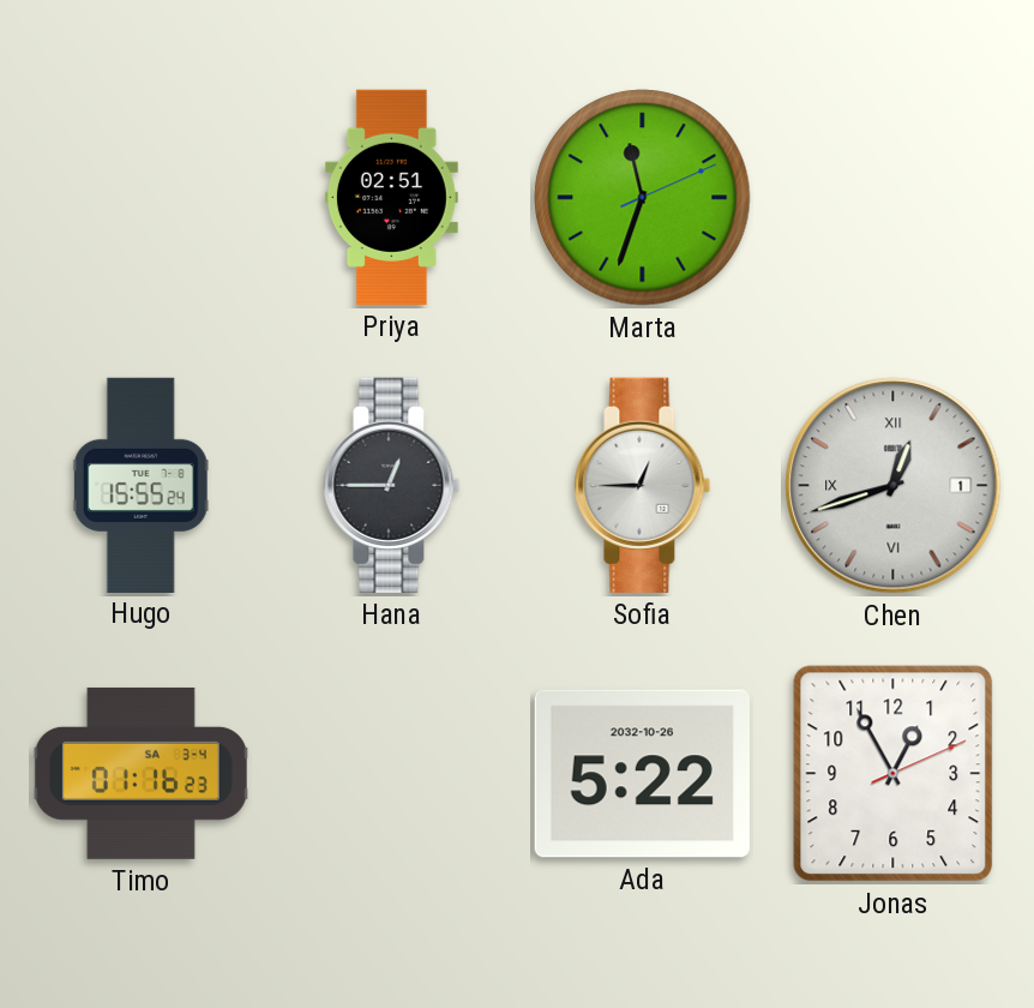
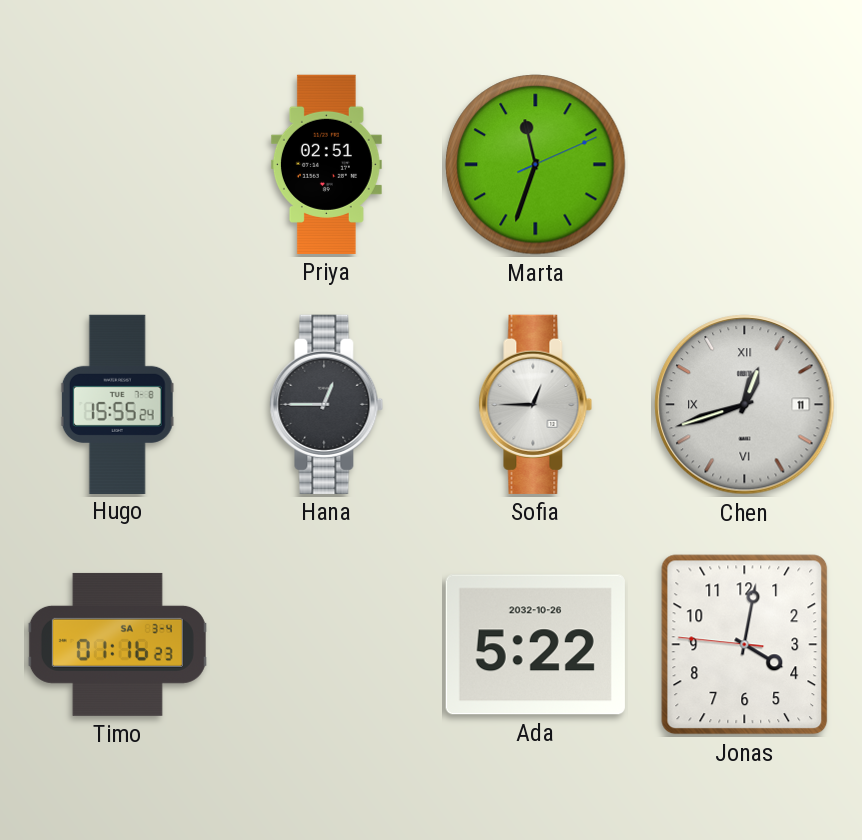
Chen date: 1 -> 11
Jonas: 12:55 -> 4:01
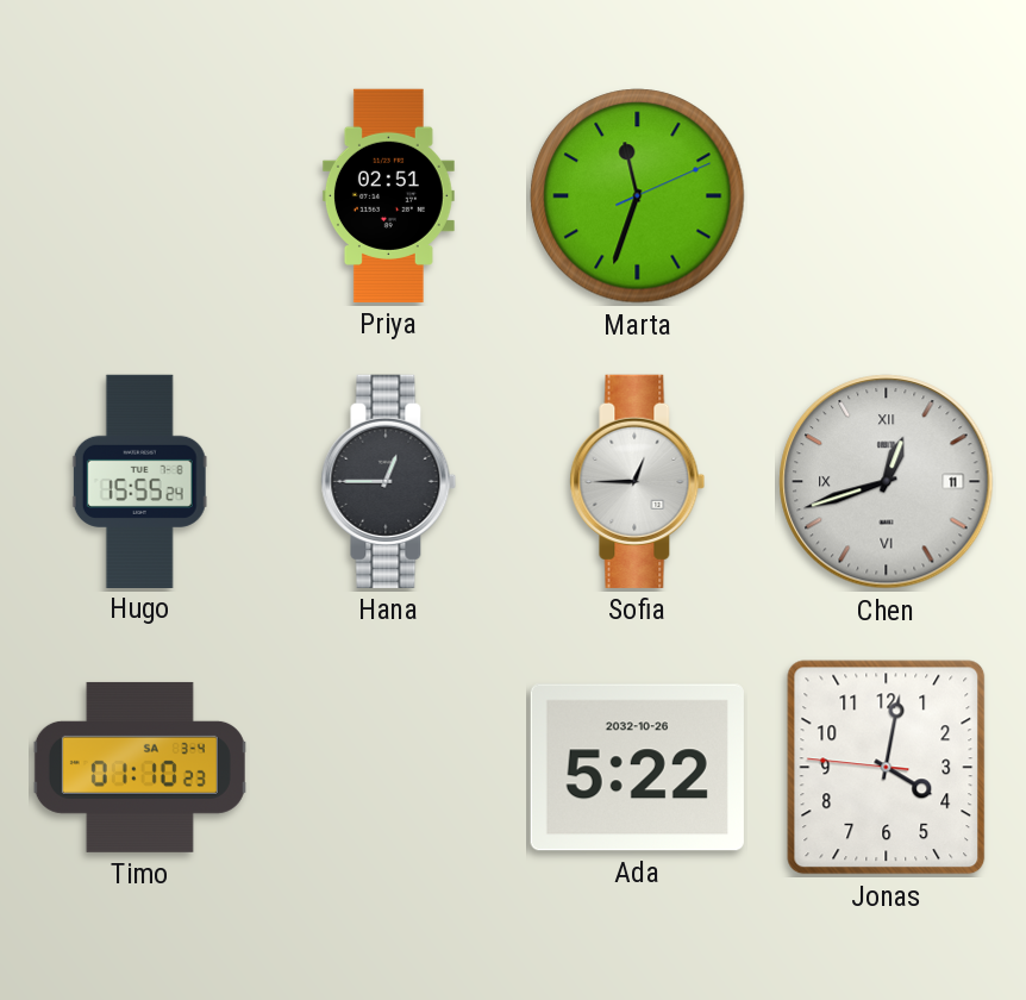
Timo: 01:16 -> 01:10
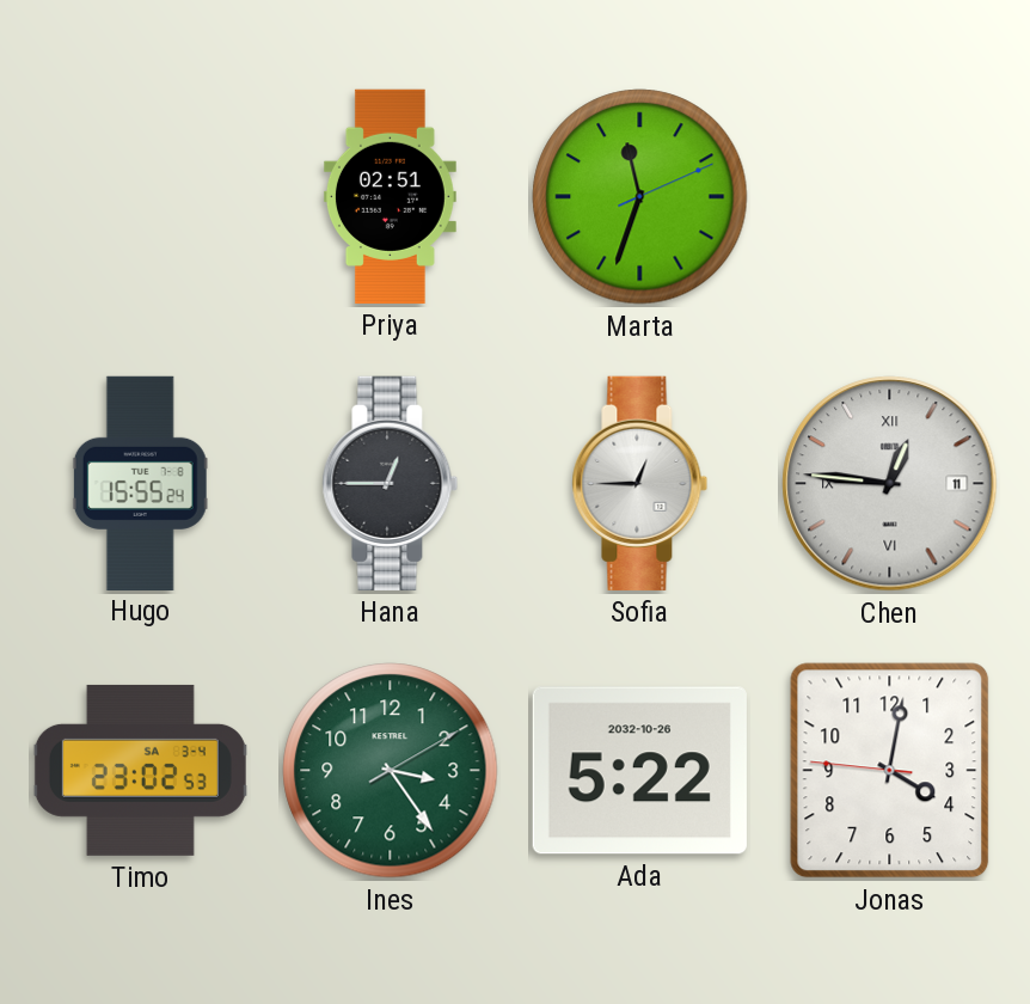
Chen: 12:42 -> 12:46
Timo: 01:10 -> 23:02
Ines: none -> 3:24
